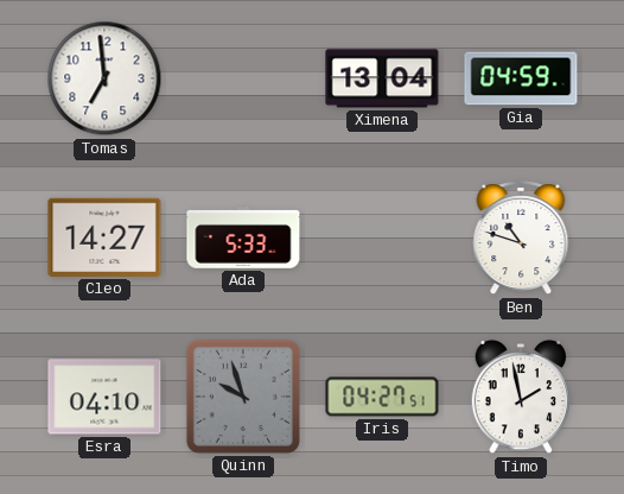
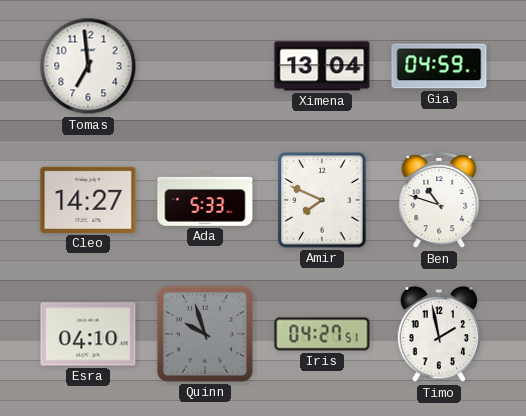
Amir: none -> 7:49
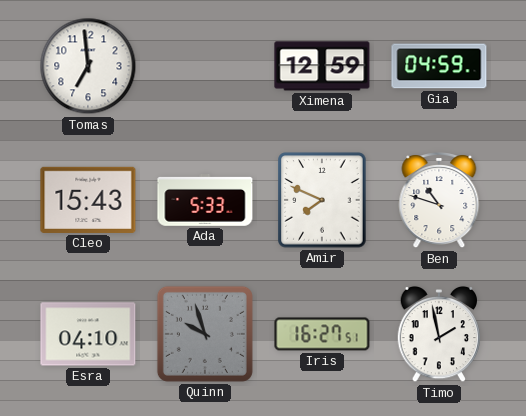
Ximena: 13:04 -> 12:59
Cleo: 14:27 -> 15:43
Iris: 04:27 -> 16:27
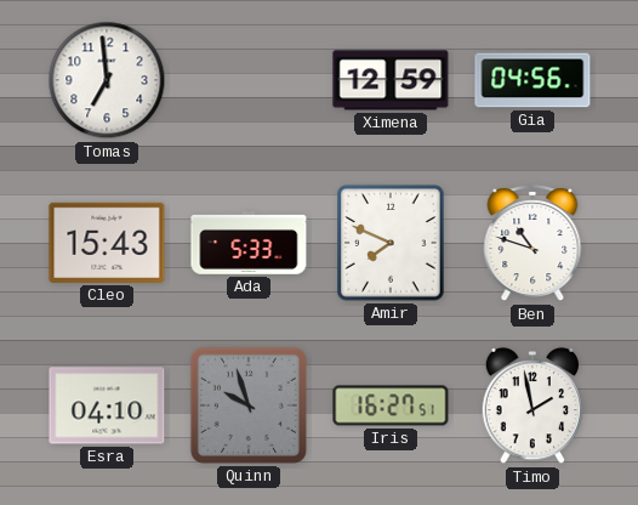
Gia: 04:59 -> 04:56
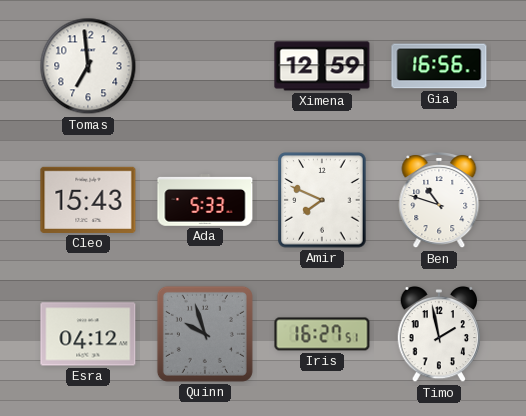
Gia: 04:56 -> 16:56
Esra: 04:10 -> 04:12
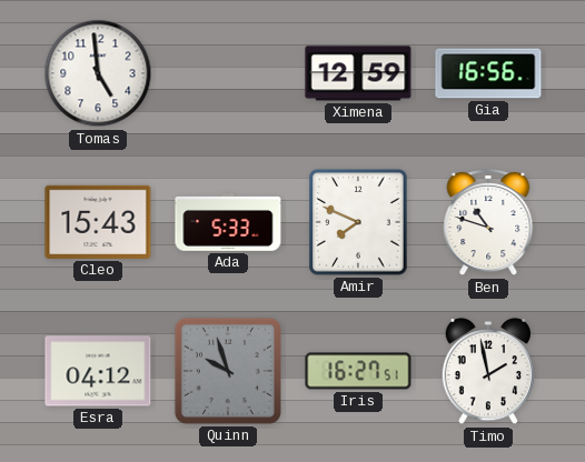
Tomas: 6:59 -> 4:59
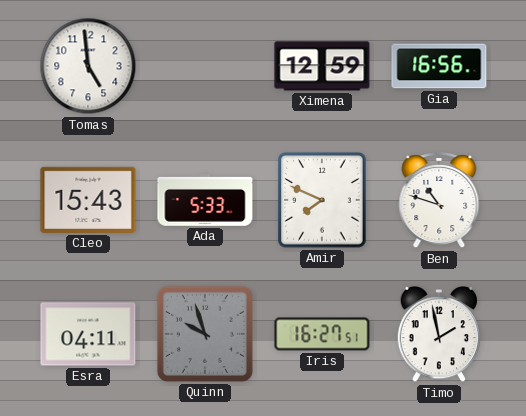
Esra: 04:12 -> 04:11
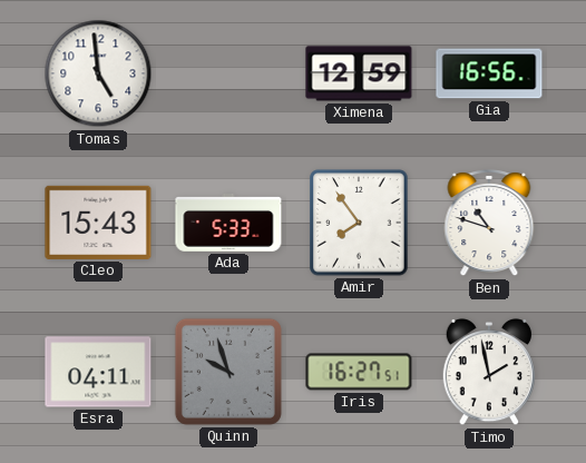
Amir: 7:49 -> 7:54
